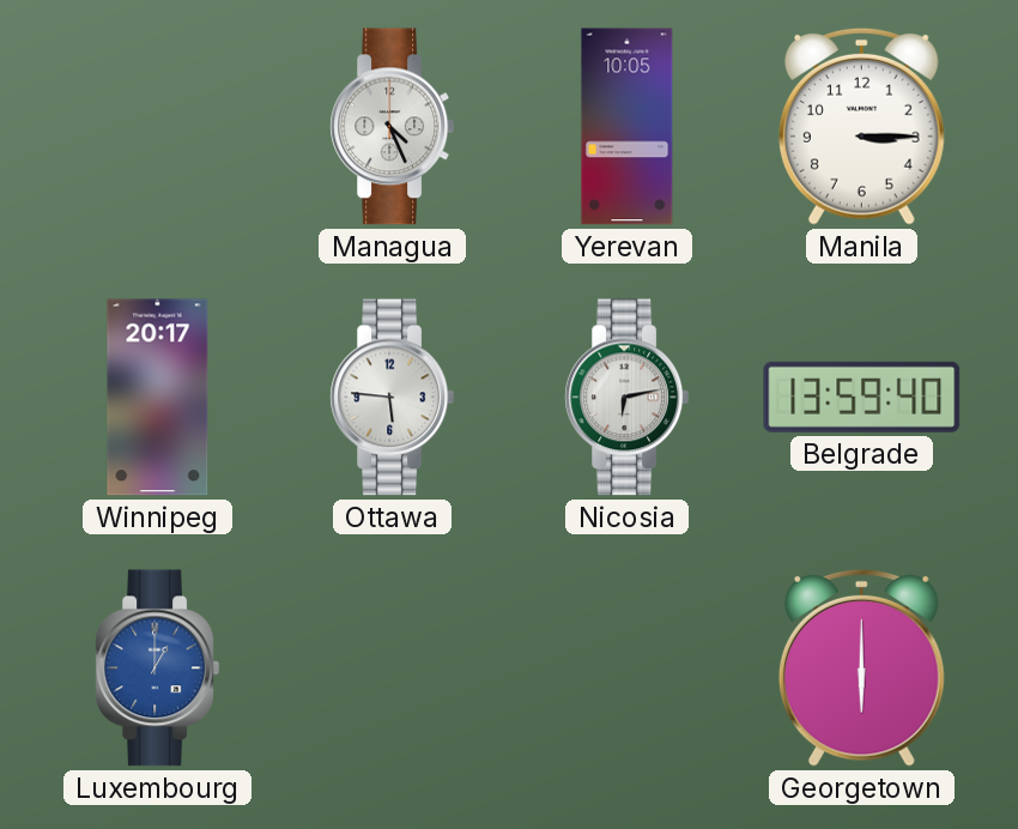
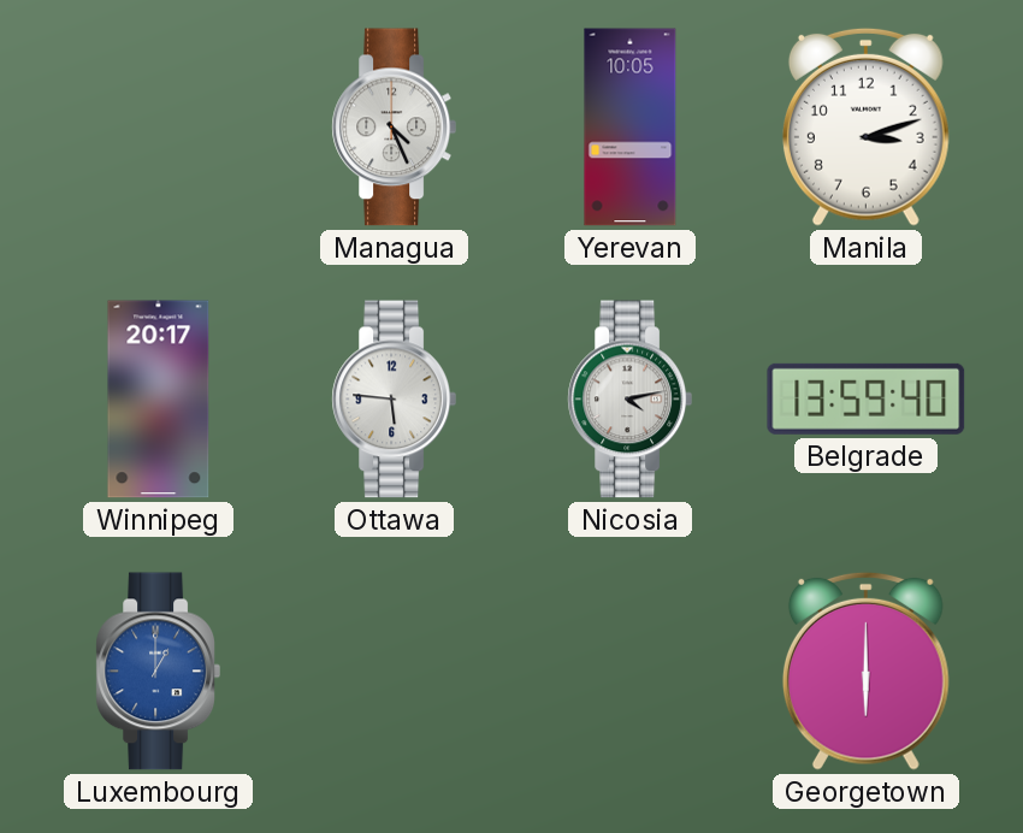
Manila: 3:15 -> 3:12
Nicosia: 6:13 -> 4:13
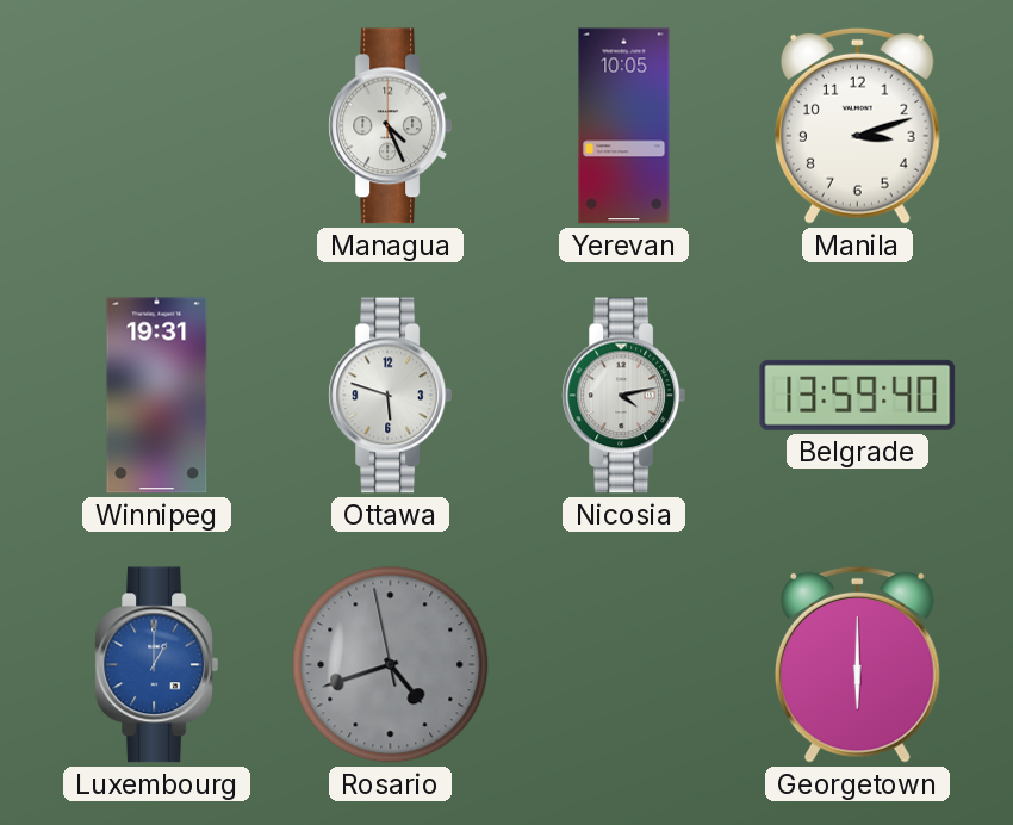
Winnipeg: 20:17 -> 19:31
Ottawa: 5:46 -> 5:48
Rosario: none -> 4:41
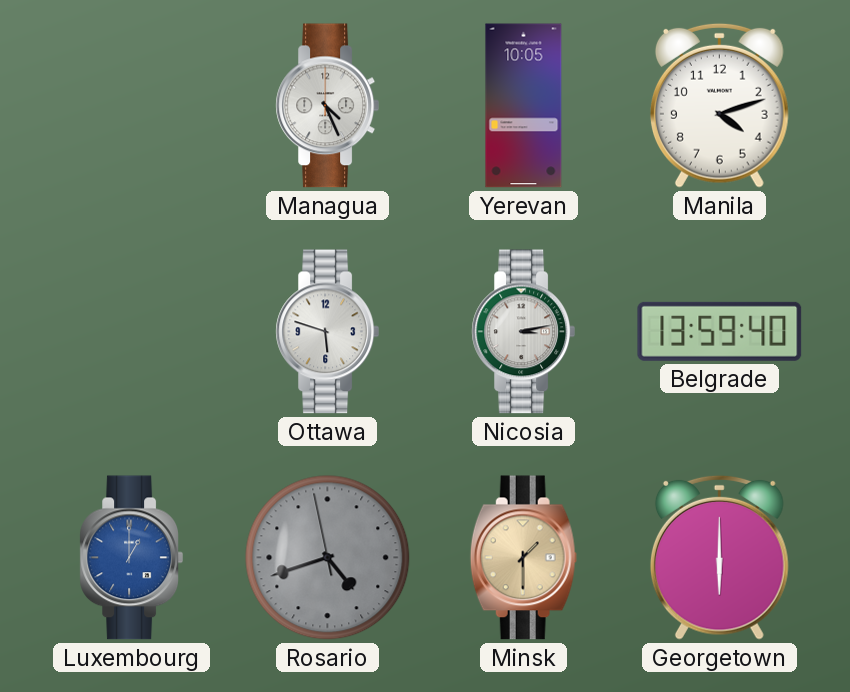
Manila: 3:12 -> 4:12
Winnipeg: 19:31 -> none
Nicosia: 4:13 -> 3:13
Minsk: none -> 1:30
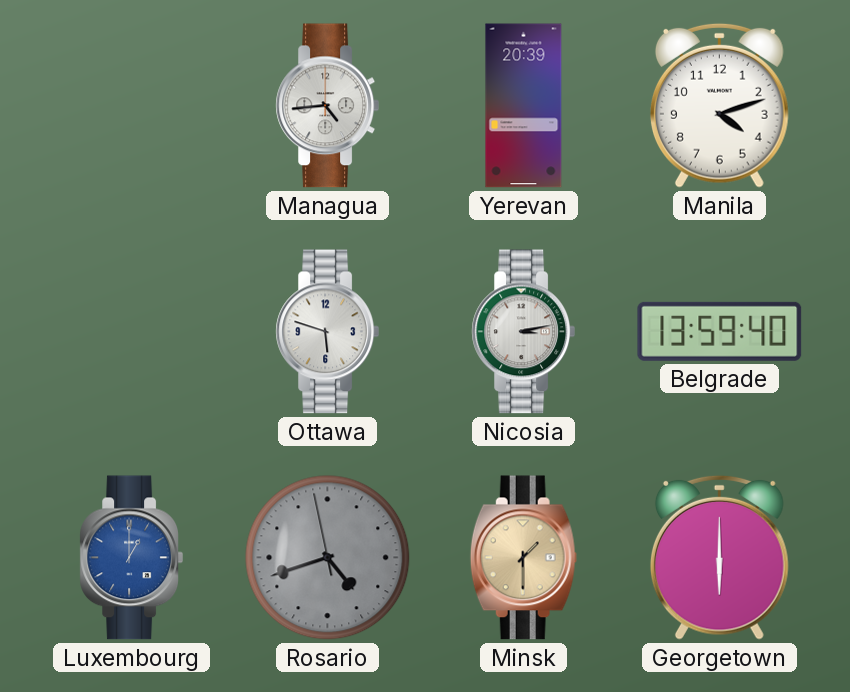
Managua: 4:26 -> 4:44
Yerevan: 10:05 -> 20:39
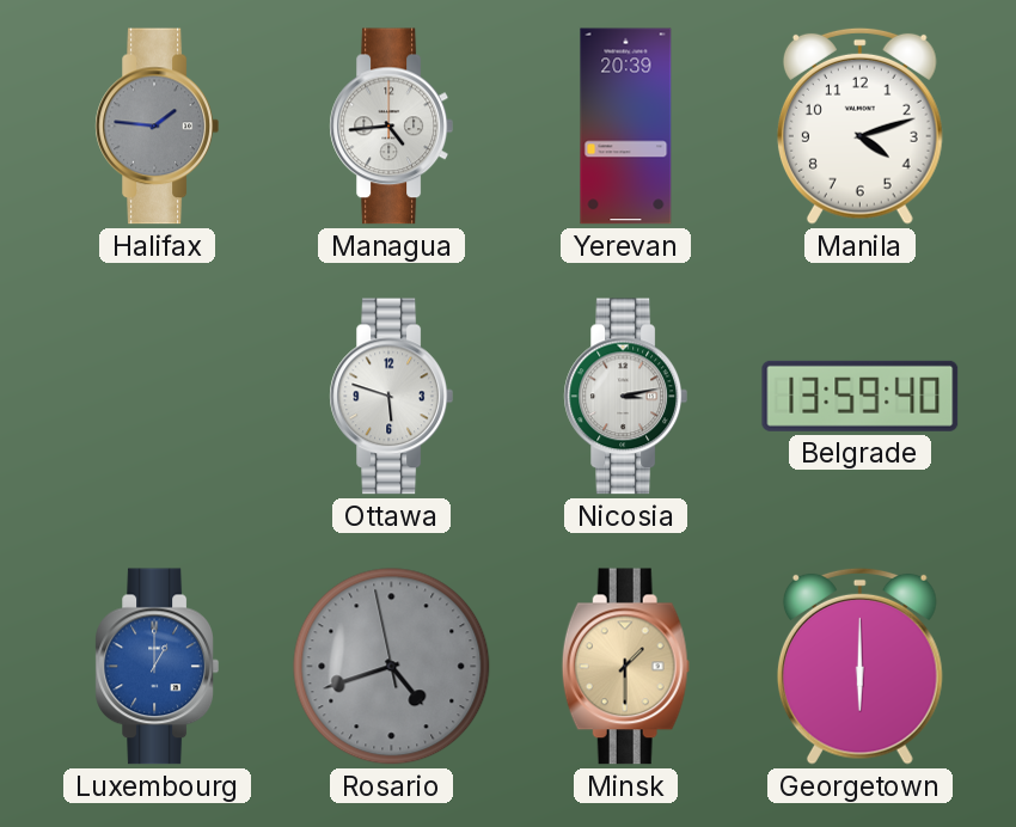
Halifax: none -> 1:46
